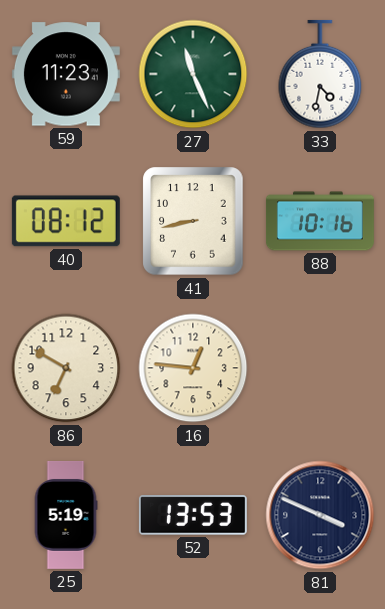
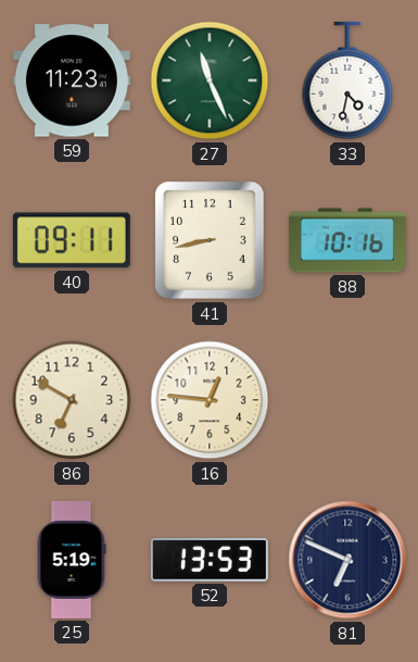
40: 08:12 -> 09:11
81: 3:49 -> 6:49
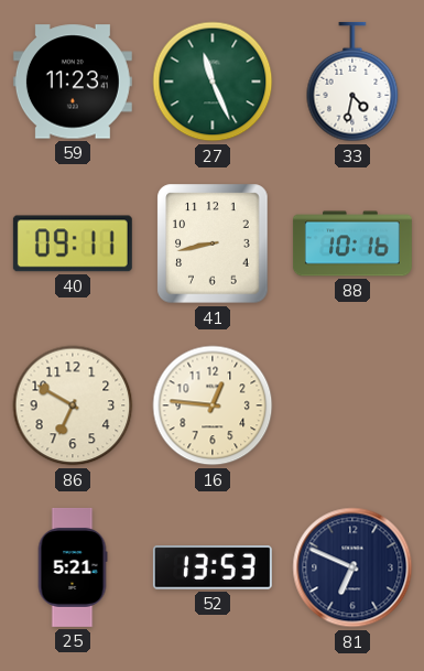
25: 5:19 -> 5:21
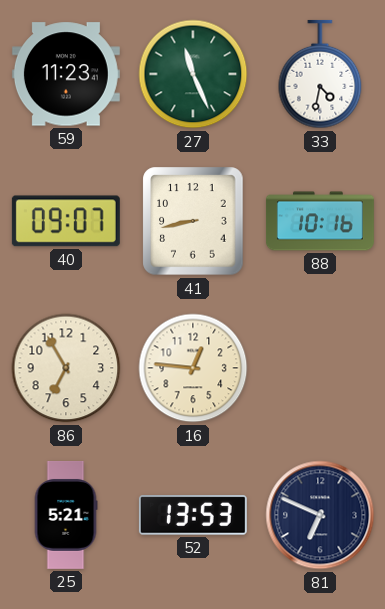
40: 09:11 -> 09:07
86: 6:50 -> 6:55
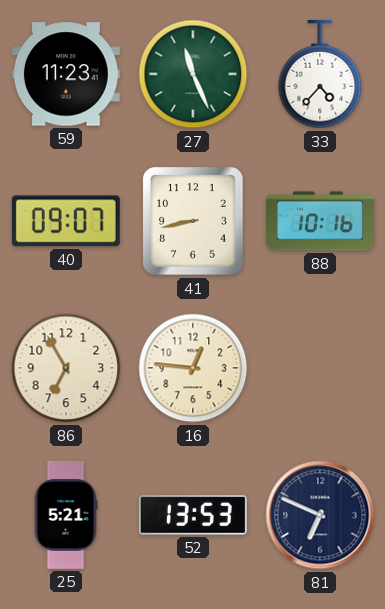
33: 4:32 -> 4:37
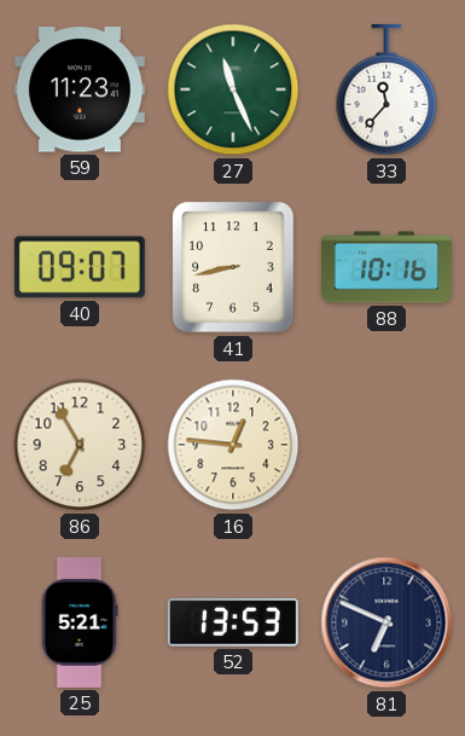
33: 4:37 -> 11:37
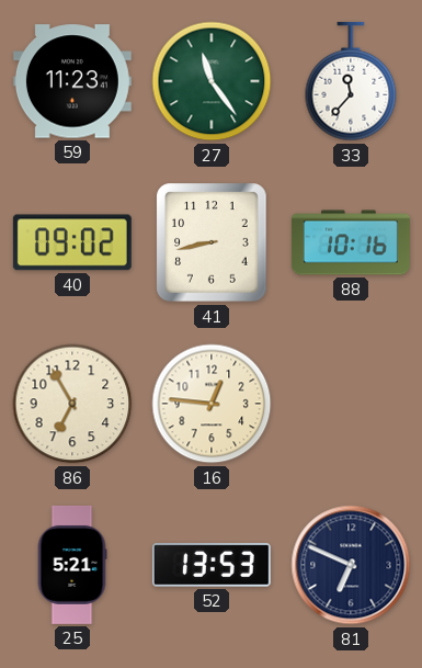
27: 11:26 -> 11:24
40: 09:07 -> 09:02
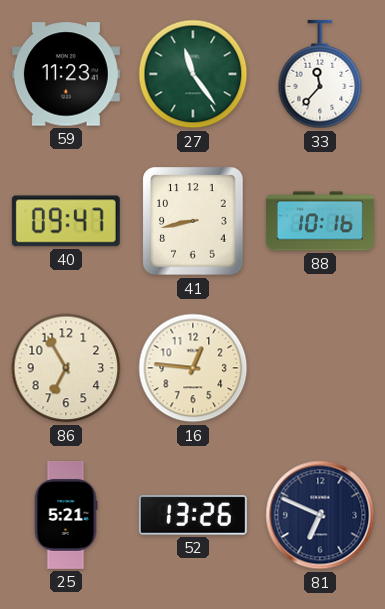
40: 09:02 -> 09:47
52: 13:53 -> 13:26
